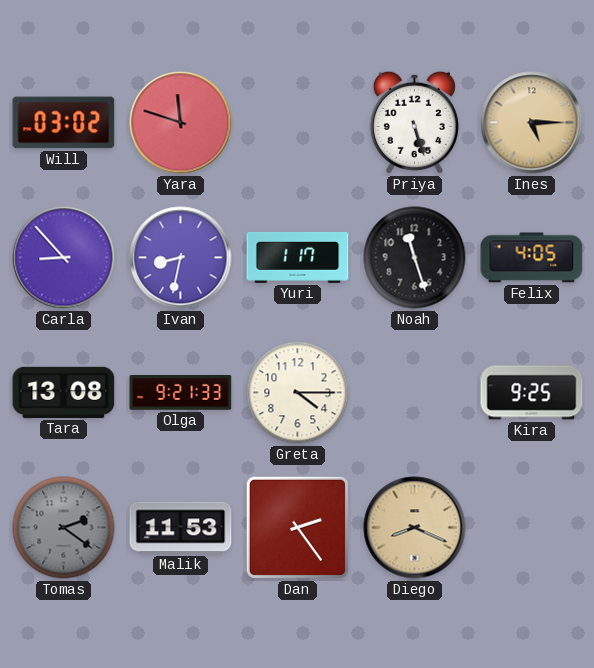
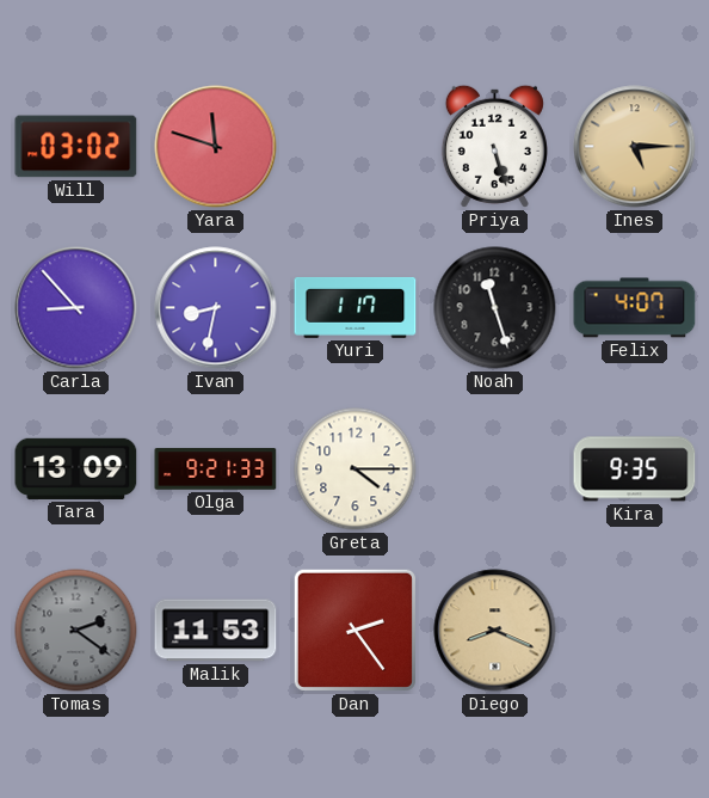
Felix: 4:05 -> 4:07
Tara: 13:08 -> 13:09
Kira: 9:25 -> 9:35
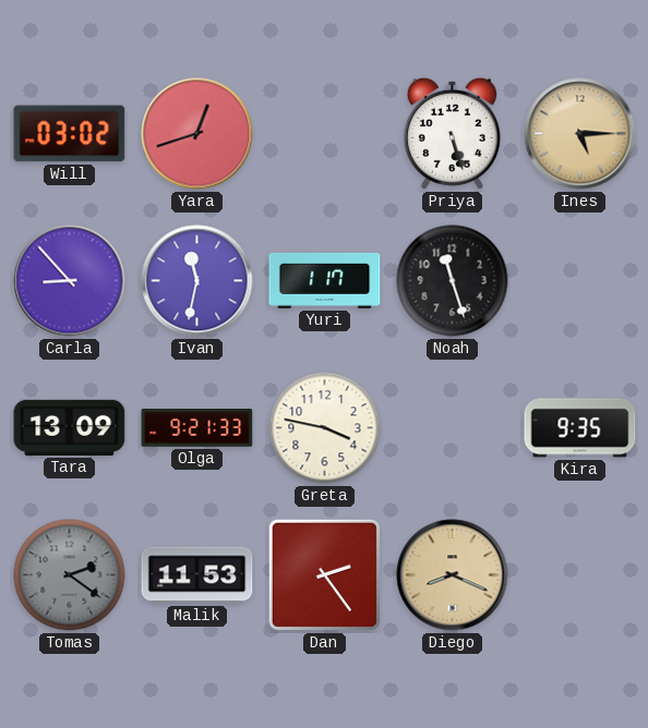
Yara: 11:48 -> 12:42
Ivan: 8:32 -> 11:32
Felix: 4:07 -> none
Greta: 4:15 -> 3:47
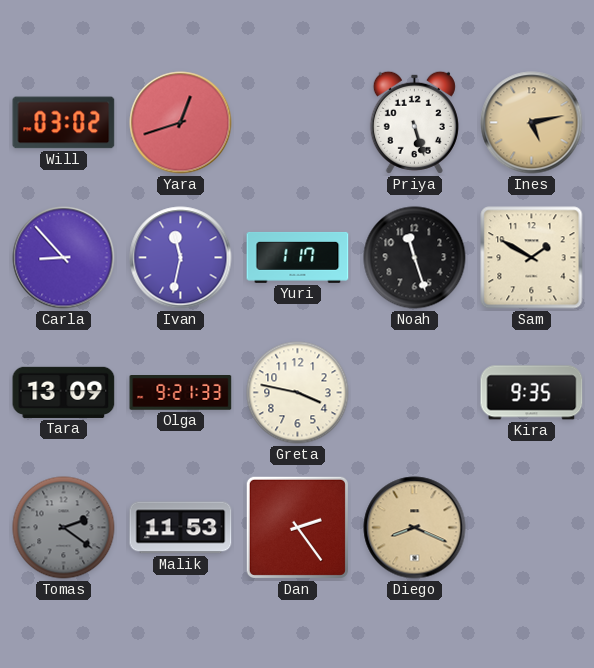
Ines: 5:15 -> 5:13
Sam: none -> 1:50
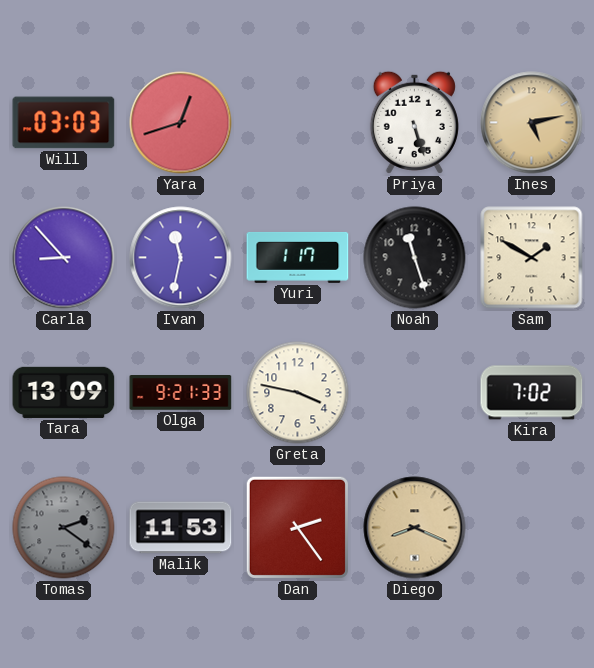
Will: 03:02 -> 03:03
Kira: 9:35 -> 7:02
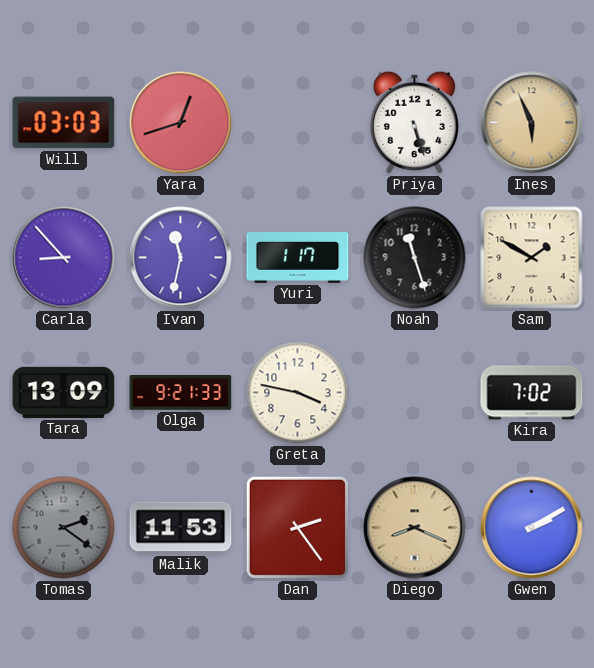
Ines: 5:13 -> 5:56
Gwen: none -> 2:10
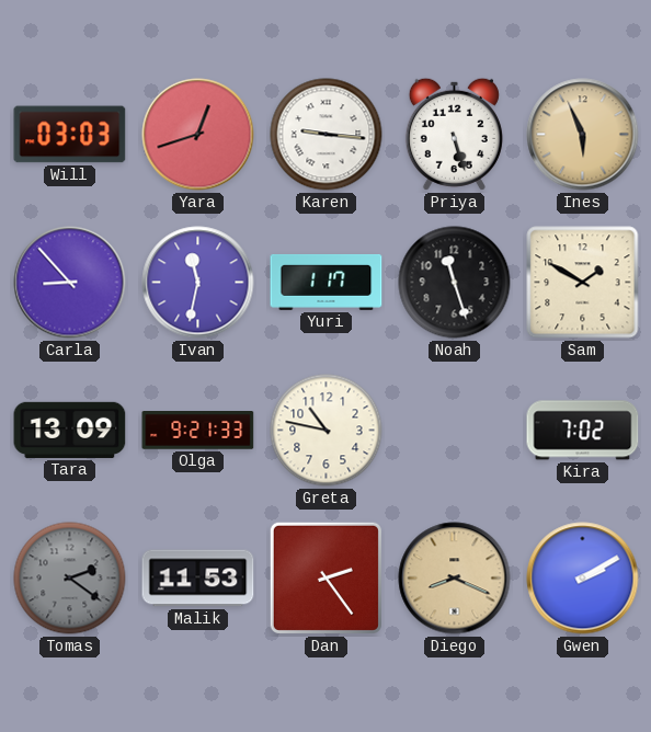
Karen: none -> 9:16
Greta: 3:47 -> 10:47
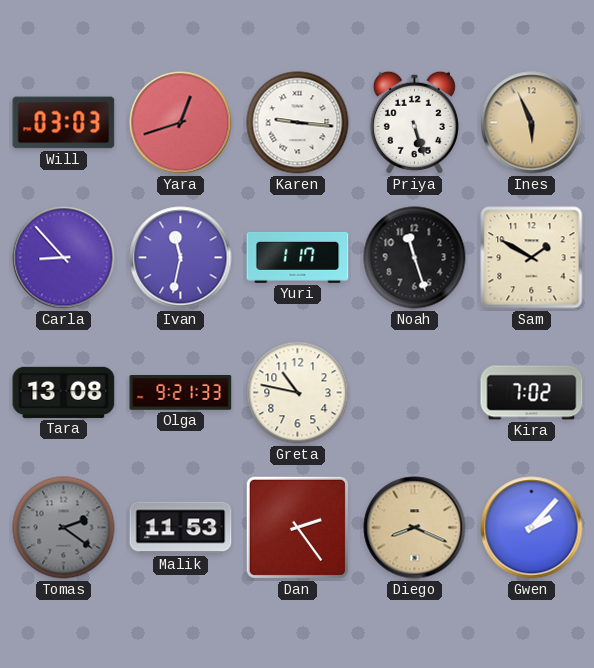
Tara: 13:09 -> 13:08
Gwen: 2:10 -> 2:07
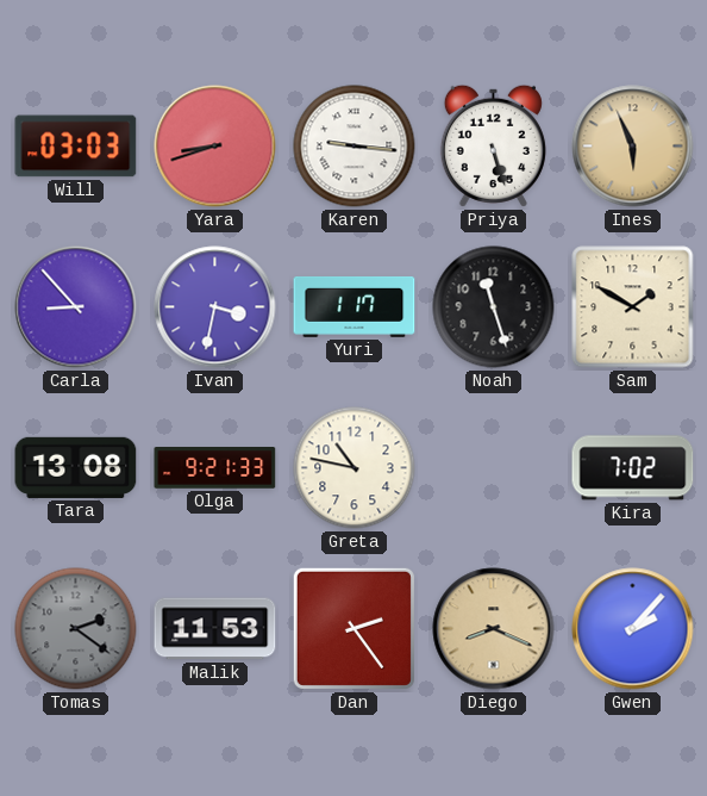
Yara: 12:42 -> 8:42
Ivan: 11:32 -> 3:32
